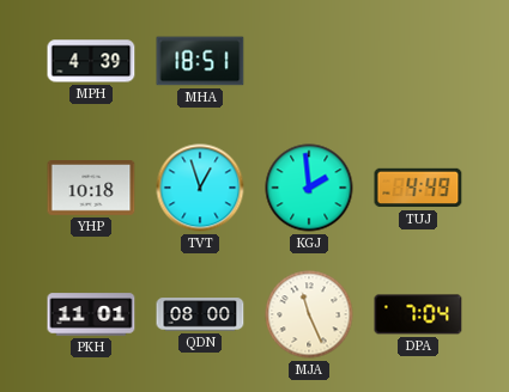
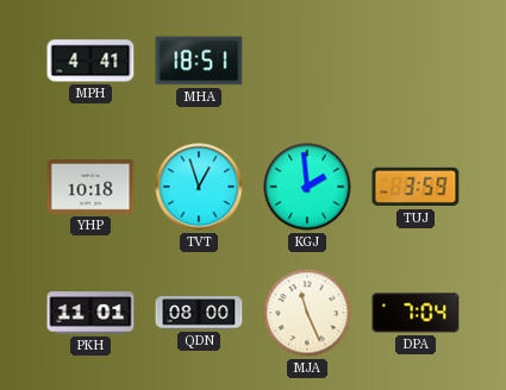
MPH: 4:39 -> 4:41
TUJ: 4:49 -> 3:59
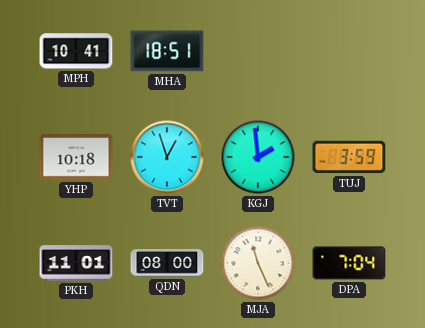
MPH: 4:41 -> 10:41
